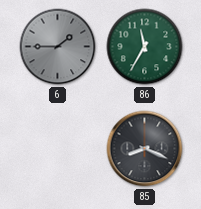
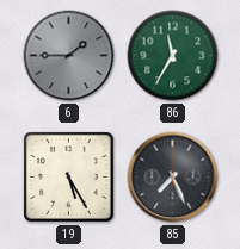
19: none -> 5:25
85: 8:19 -> 7:26
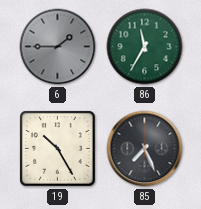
19: 5:25 -> 10:25
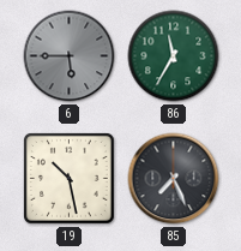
6: 1:45 -> 5:45
19: 10:25 -> 10:28
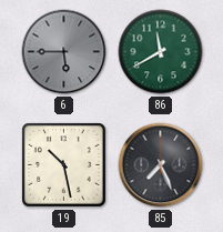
86: 11:35 -> 11:40
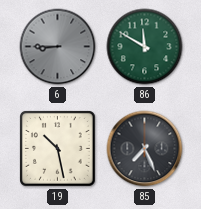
6: 5:45 -> 8:45
86: 11:40 -> 11:50
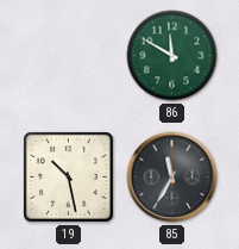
6: 8:45 -> none
85: 7:26 -> 11:35
